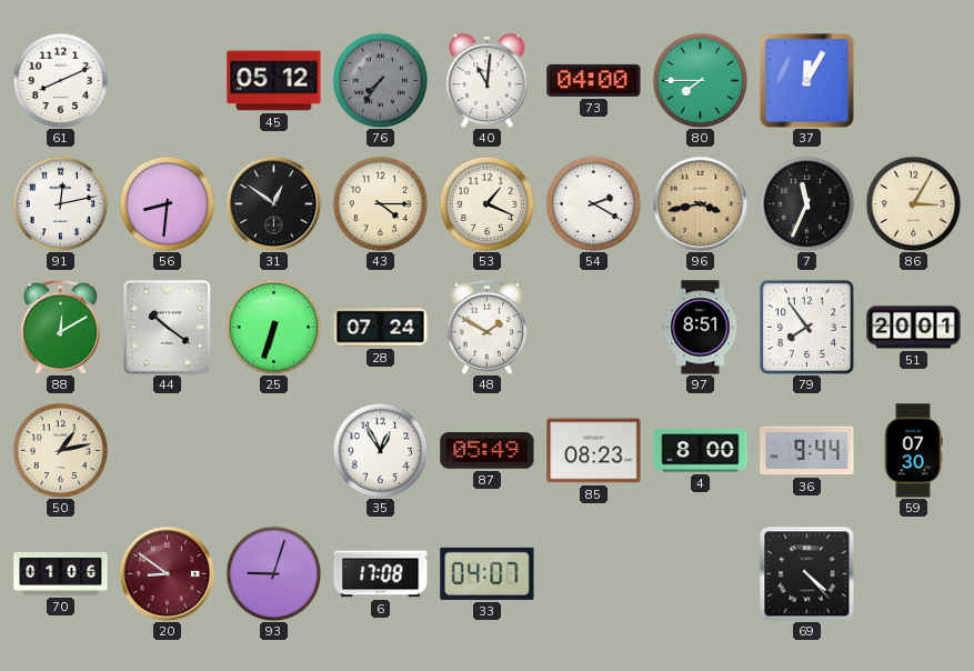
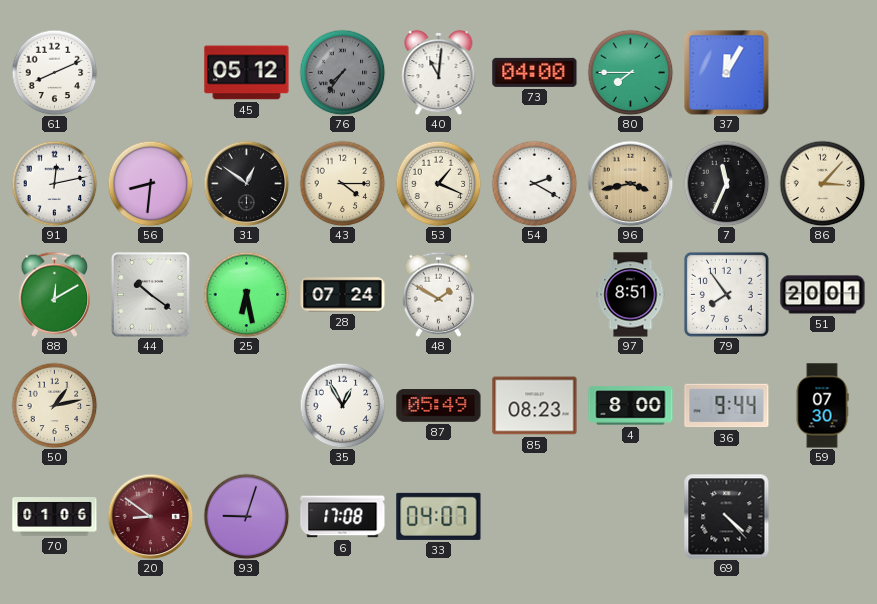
86: 3:05 -> 3:07
25: 6:33 -> 6:28
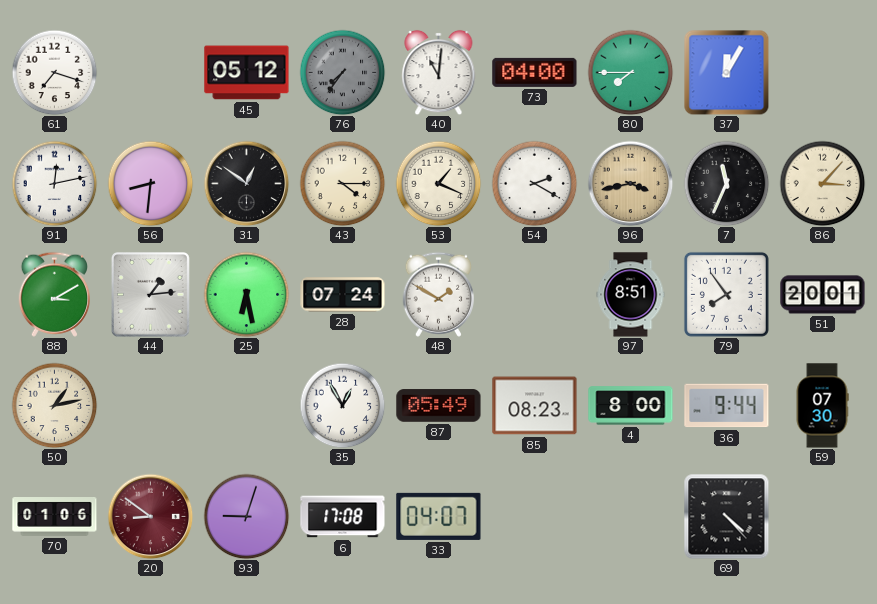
61: 8:11 -> 7:18
88: 12:10 -> 3:10
44: 10:21 -> 1:14
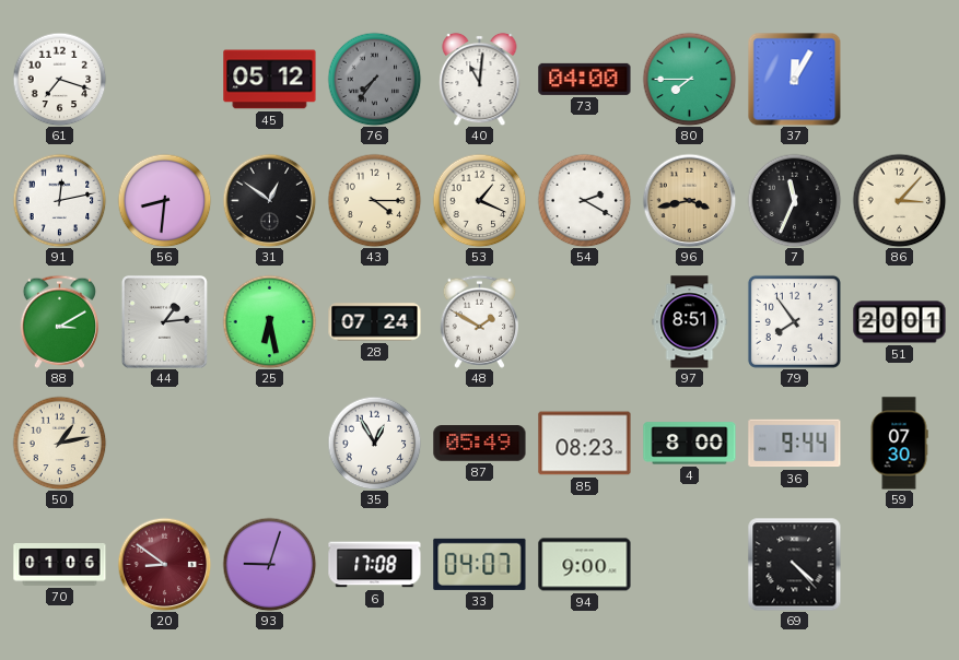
94: none -> 9:00
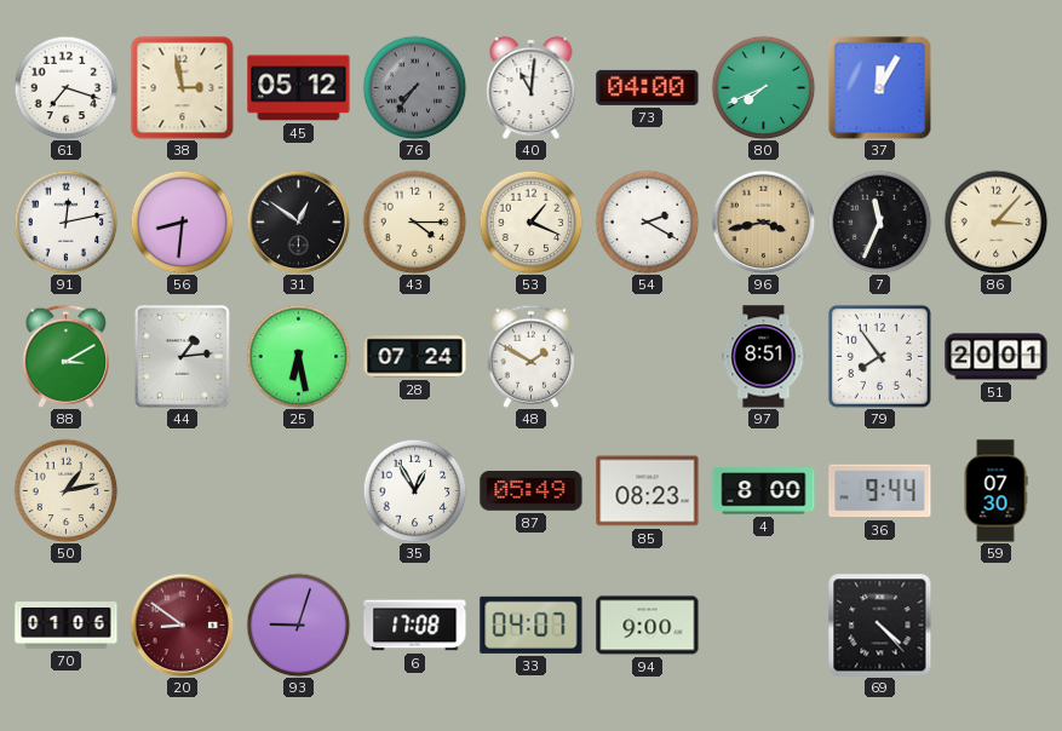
38: none -> 2:58
80: 7:45 -> 7:41
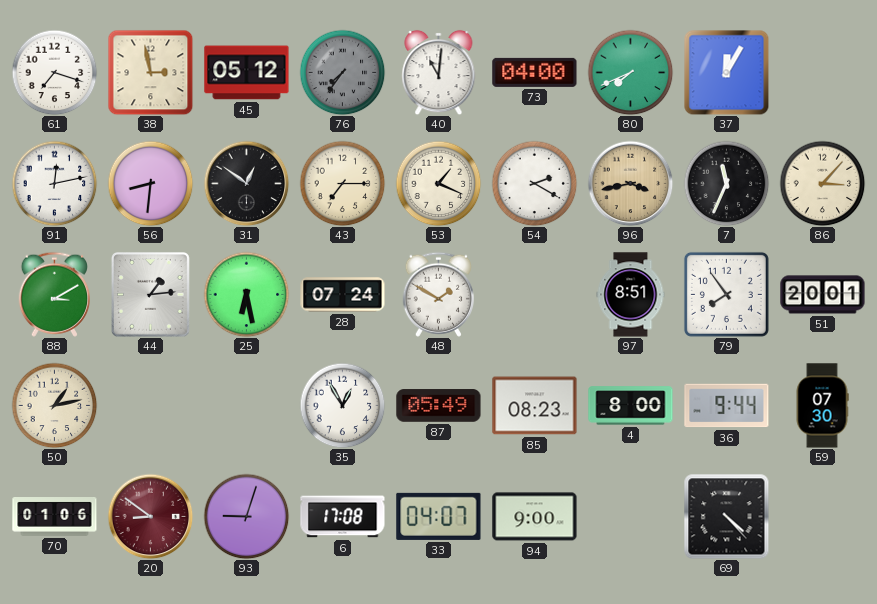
43: 4:15 -> 7:15
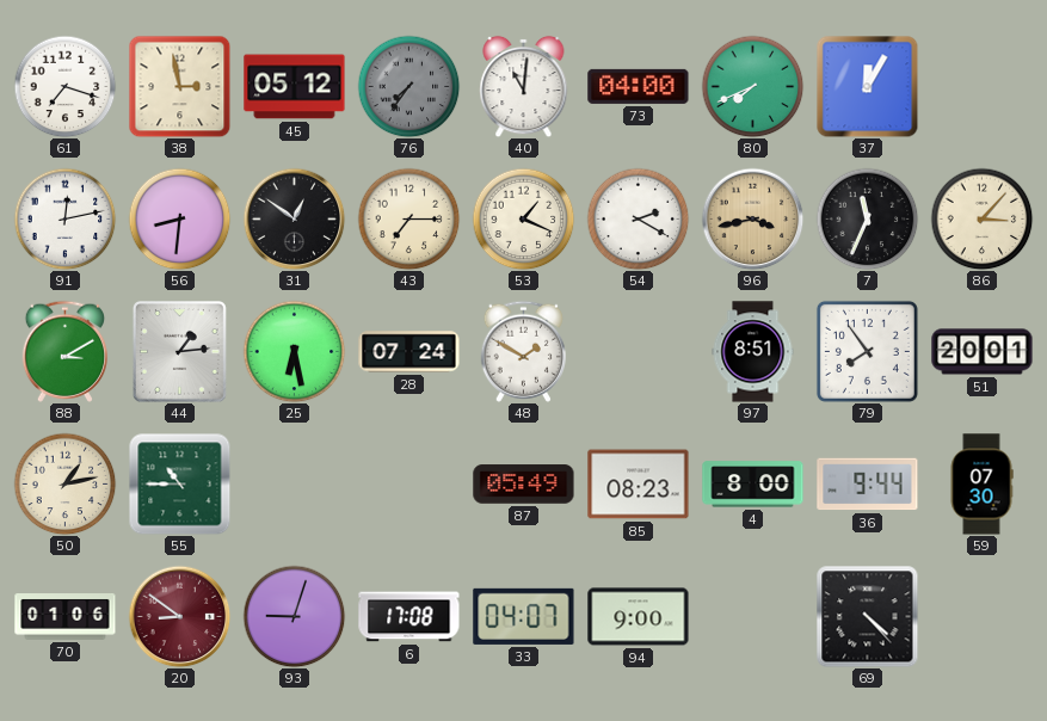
55: none -> 10:45
35: 12:55 -> none
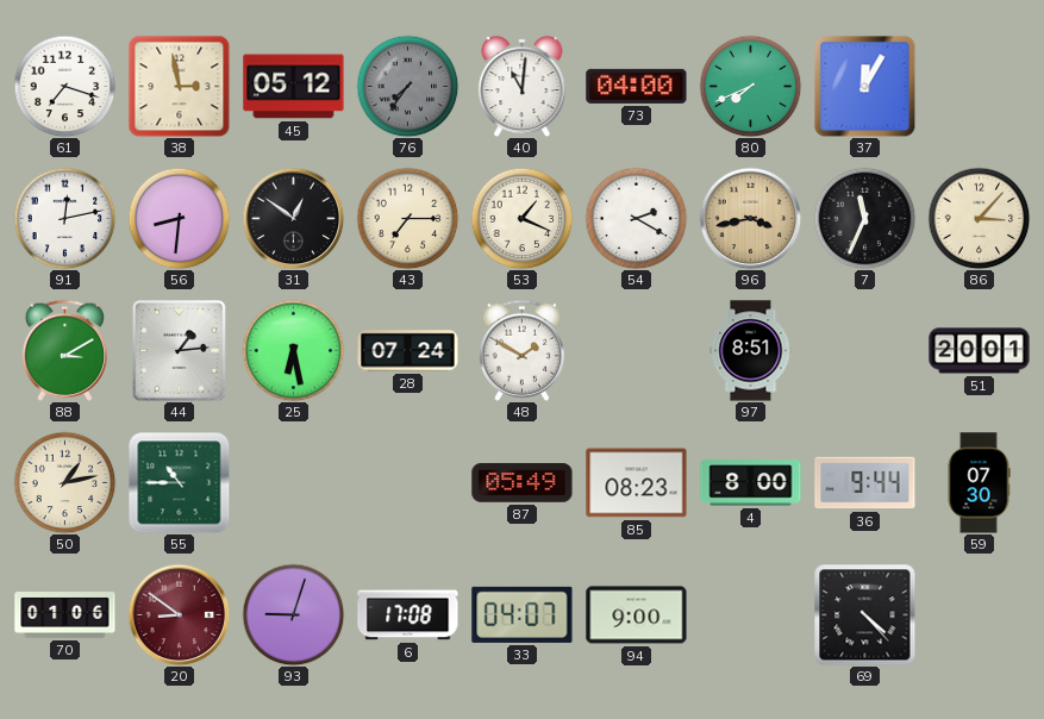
79: 7:54 -> none
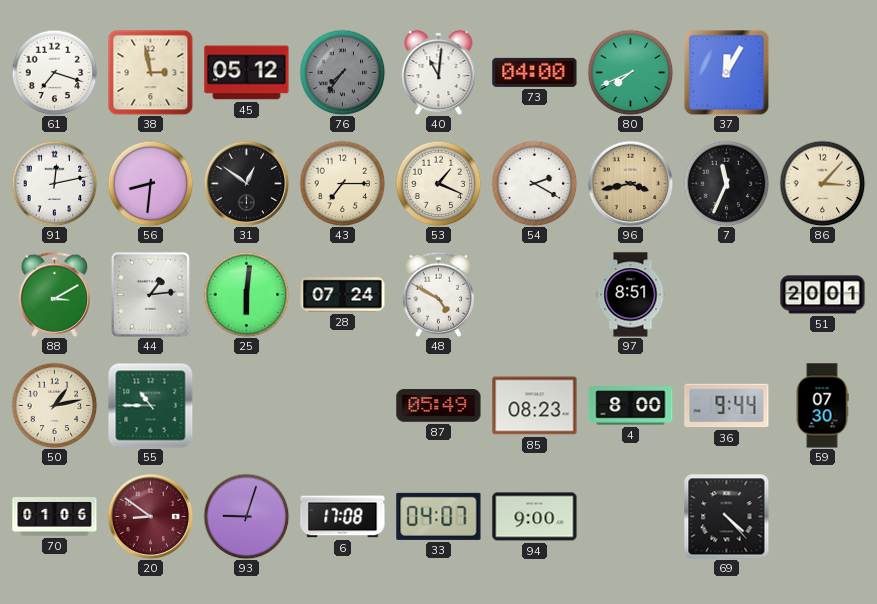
25: 6:28 -> 6:01
48: 1:50 -> 4:50
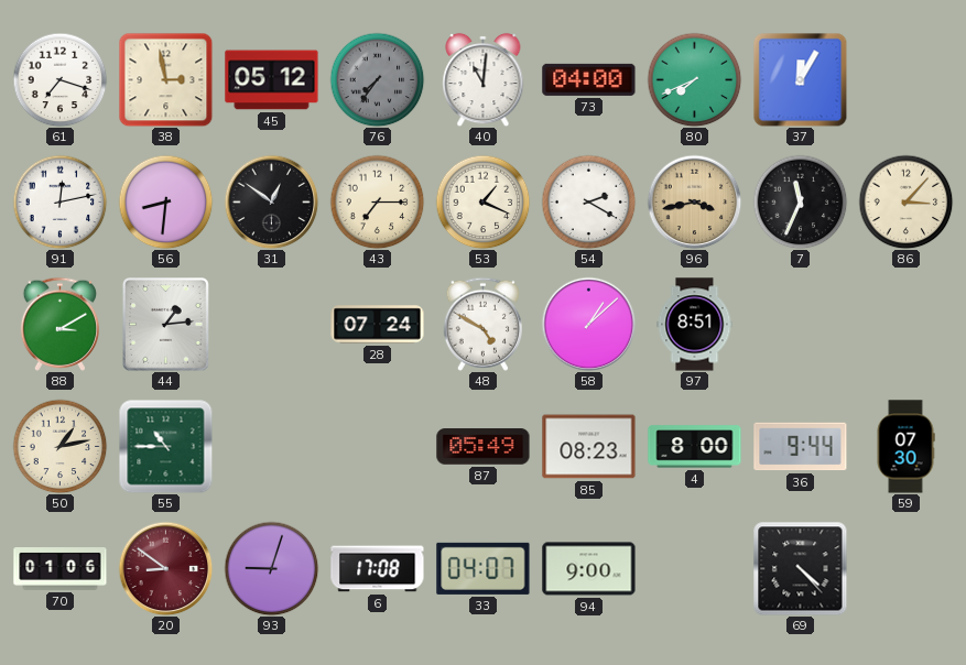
25: 6:01 -> none
58: none -> 1:08
51: 20:01 -> none
